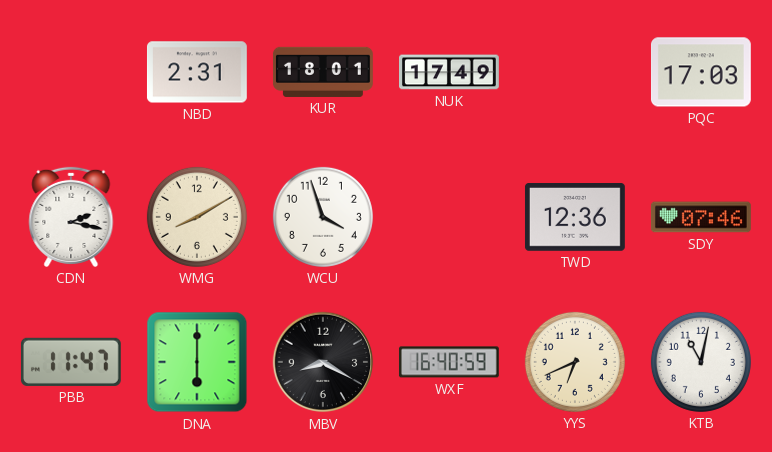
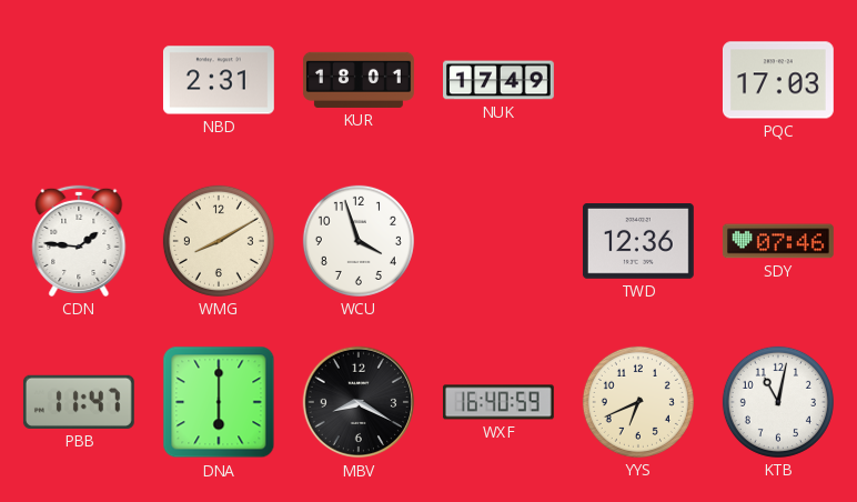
CDN: 2:17 -> 1:46
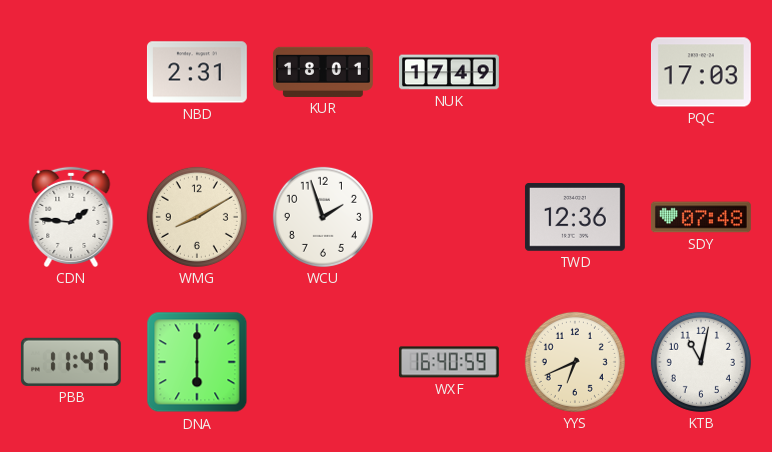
WCU: 3:57 -> 1:57
SDY: 07:46 -> 07:48
MBV: 8:20 -> none
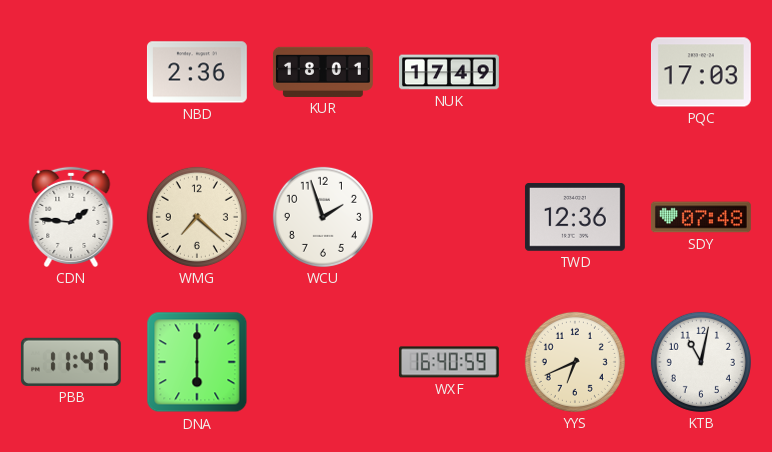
NBD: 2:31 -> 2:36
WMG: 8:10 -> 7:22
